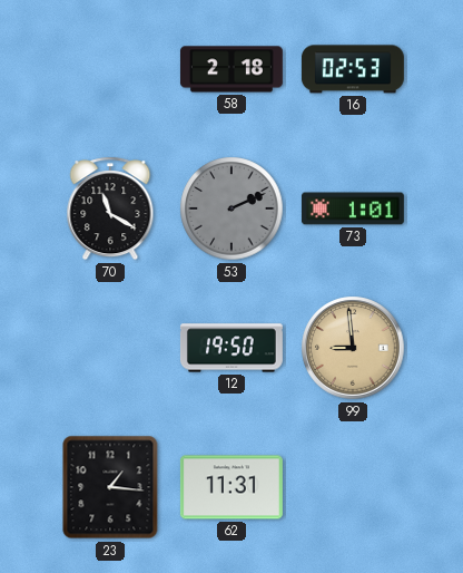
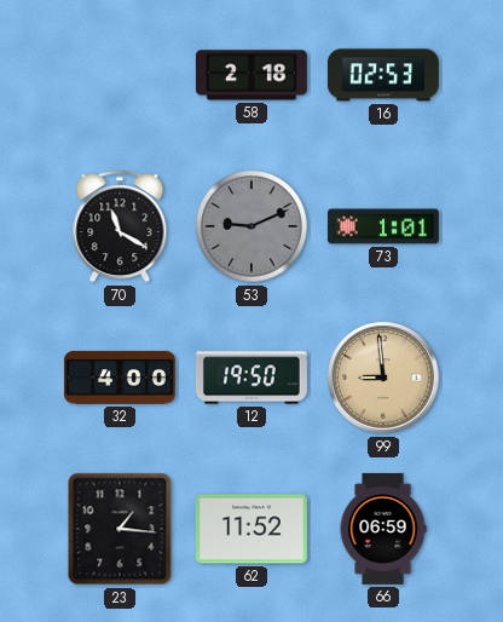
53: 2:11 -> 9:11
32: none -> 4:00
62: 11:31 -> 11:52
66: none -> 06:59
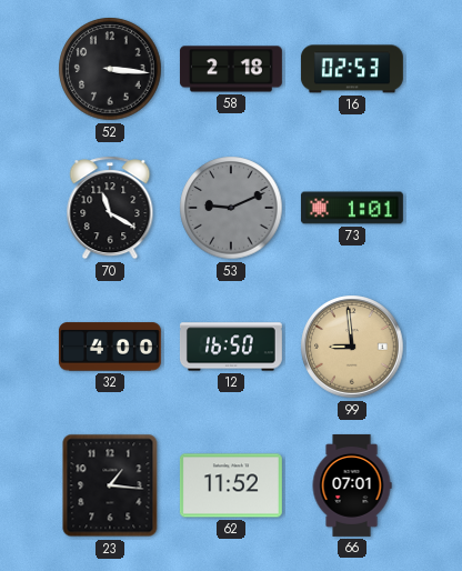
52: none -> 3:16
12: 19:50 -> 16:50
66: 06:59 -> 07:01
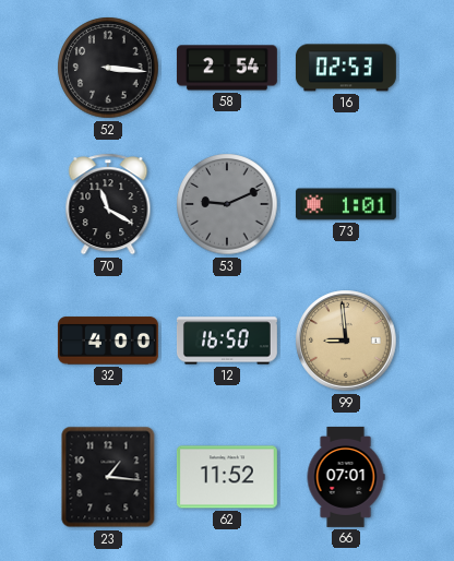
58: 2:18 -> 2:54
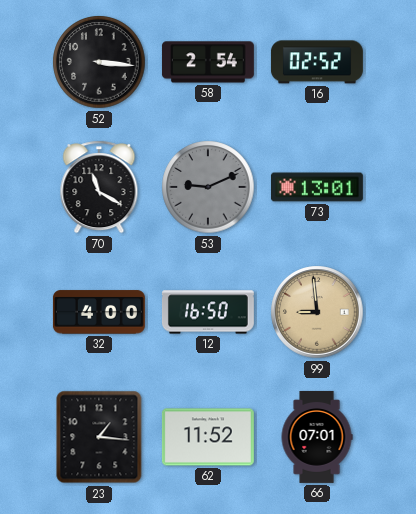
16: 02:53 -> 02:52
73: 1:01 -> 13:01
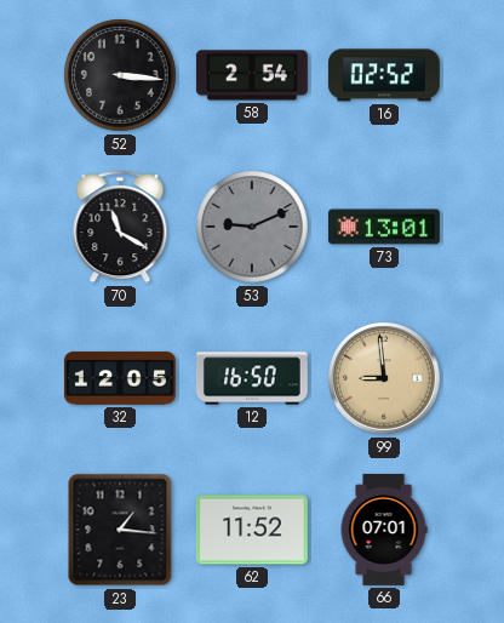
32: 4:00 -> 12:05
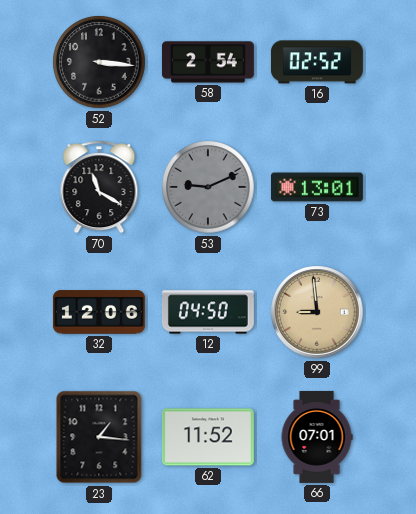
32: 12:05 -> 12:06
12: 16:50 -> 04:50
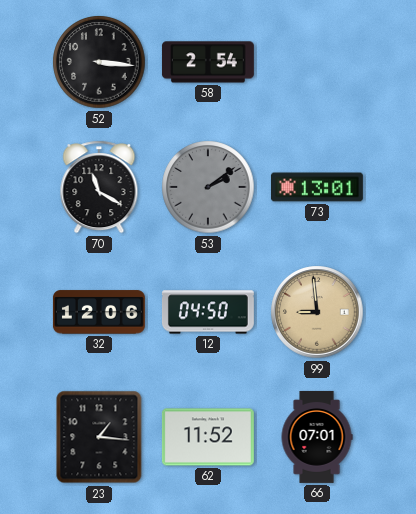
16: 02:52 -> none
53: 9:11 -> 2:09
